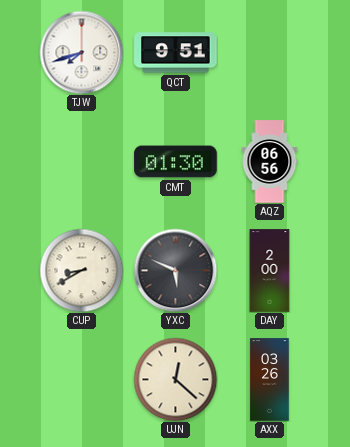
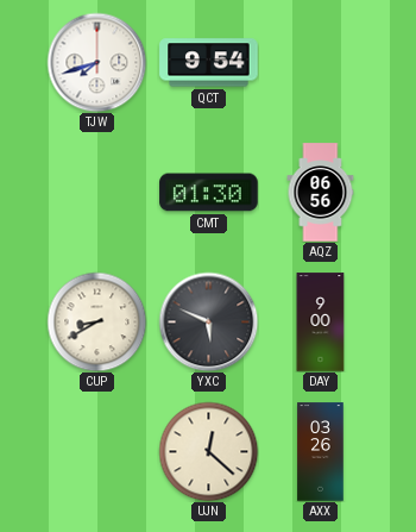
QCT: 9:51 -> 9:54
DAY: 2:00 -> 9:00
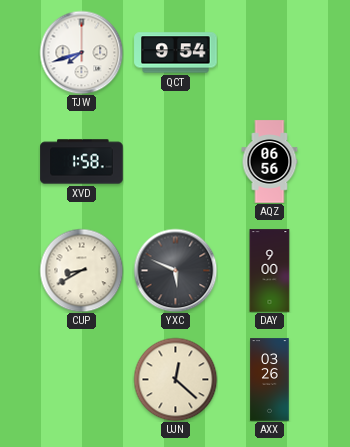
XVD: none -> 1:58
CMT: 01:30 -> none
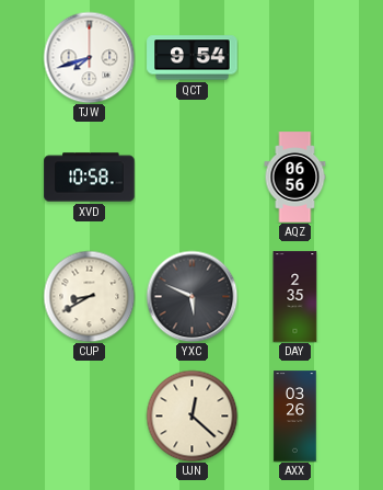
XVD: 1:58 -> 10:58
DAY: 9:00 -> 2:35
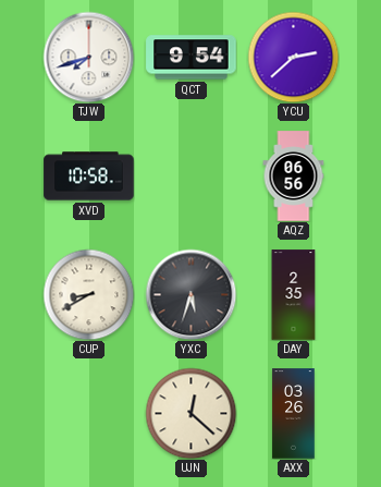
YCU: none -> 2:38
YXC: 5:49 -> 5:33
